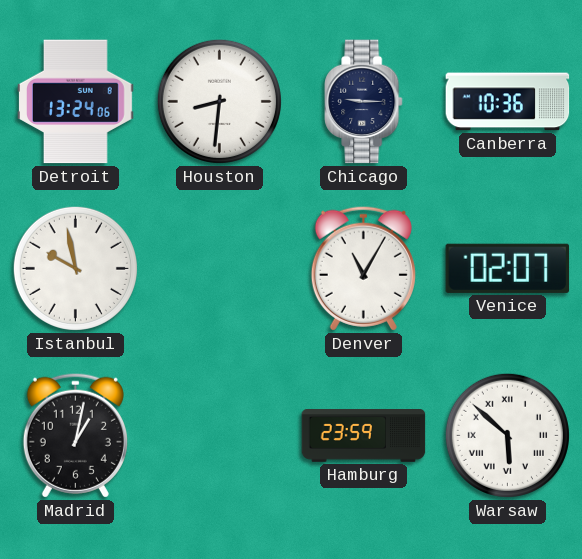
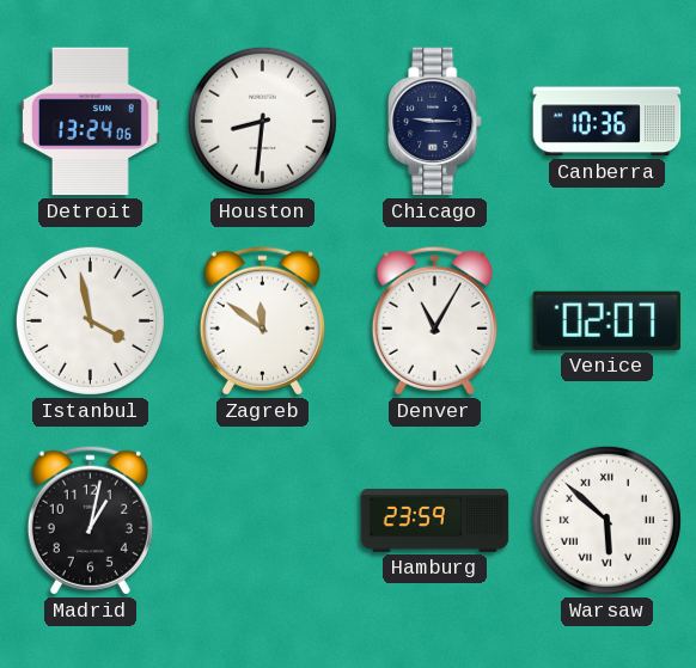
Istanbul: 9:58 -> 3:58
Zagreb: none -> 11:51
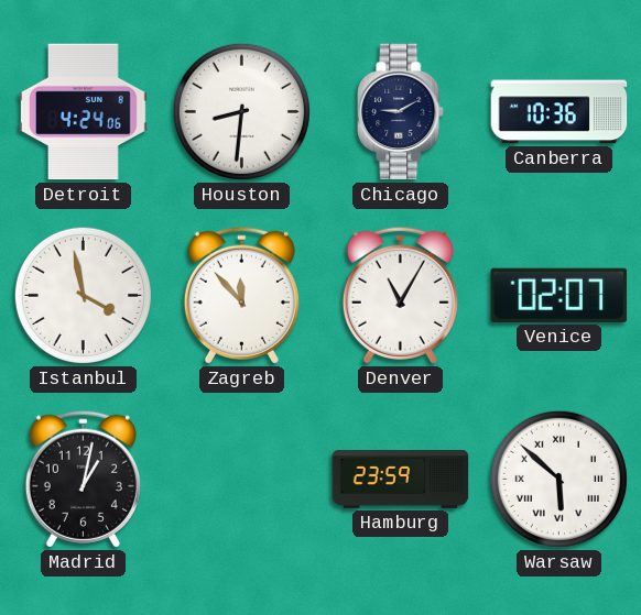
Detroit: 13:24 -> 4:24
Chicago: 9:15 -> 9:10
Zagreb: 11:51 -> 11:53
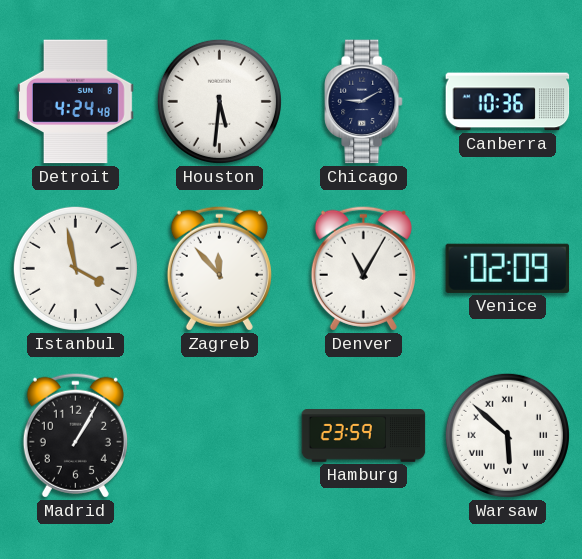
Detroit: 4:24:06 -> 4:24:48
Houston: 8:31 -> 5:31
Venice: 02:07 -> 02:09
Madrid: 1:02 -> 1:05
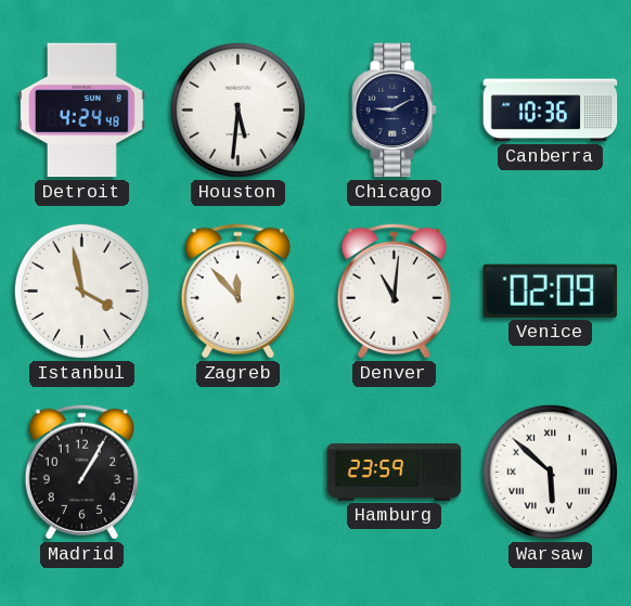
Denver: 11:05 -> 11:01
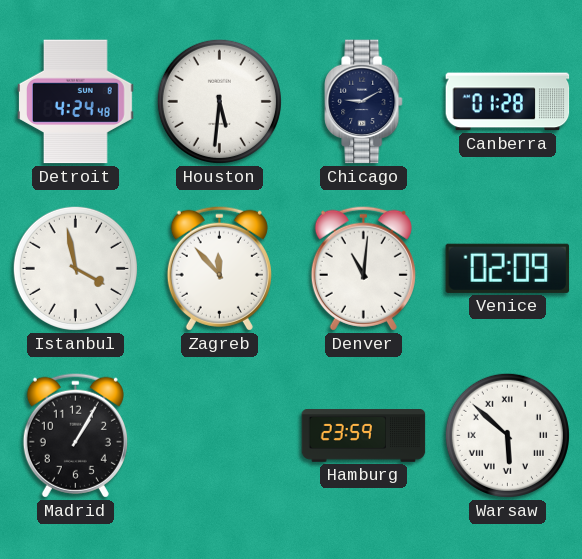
Canberra: 10:36 -> 01:28
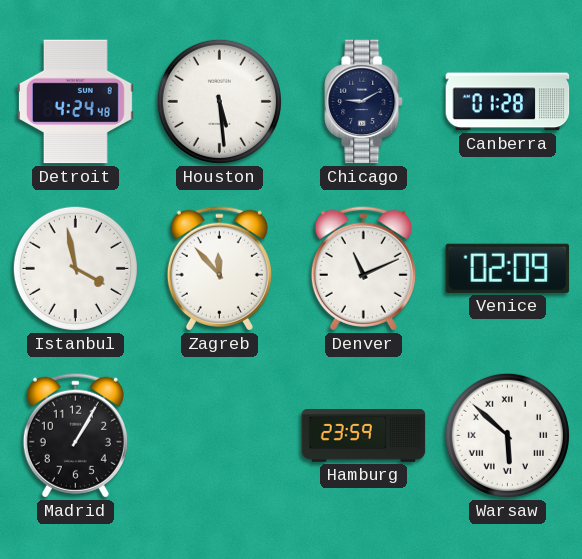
Houston: 5:31 -> 5:29
Denver: 11:01 -> 11:11
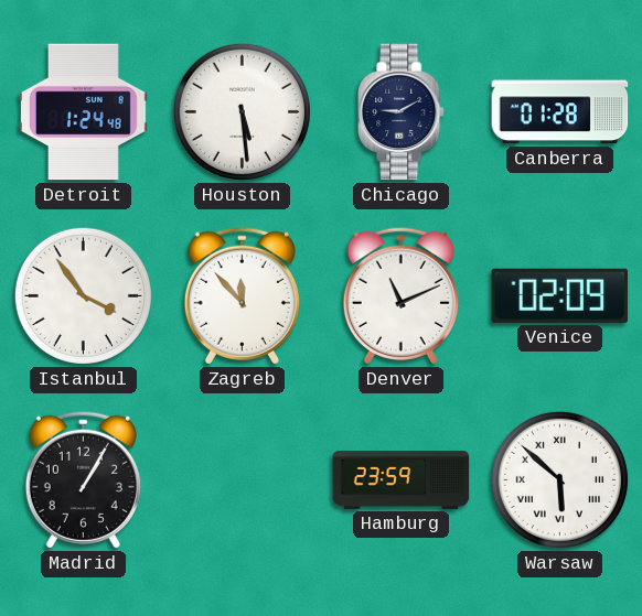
Detroit: 4:24 -> 1:24
Istanbul: 3:58 -> 3:54
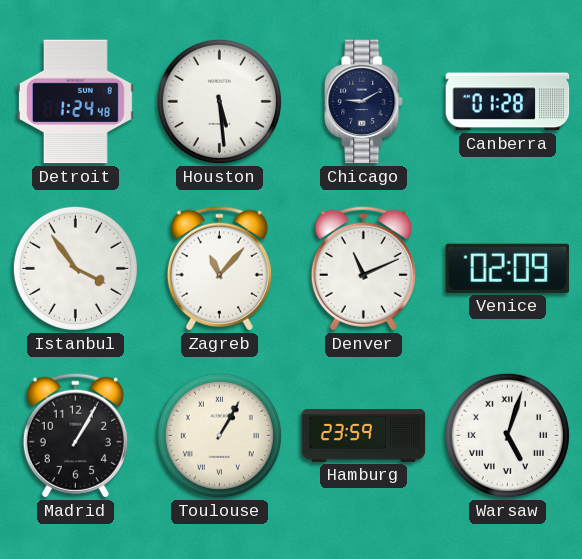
Zagreb: 11:53 -> 11:07
Toulouse: none -> 1:05
Warsaw: 5:52 -> 5:03
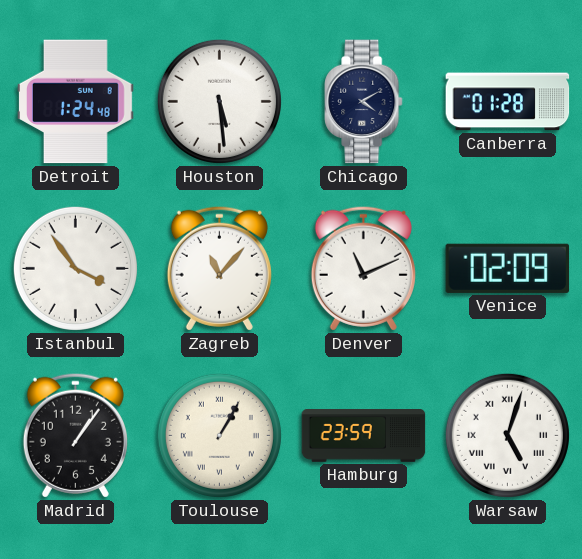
Chicago: 9:10 -> 4:10
Madrid: 1:05 -> 1:06
